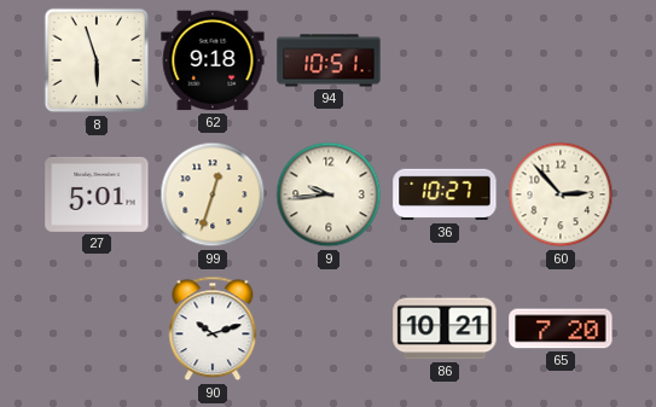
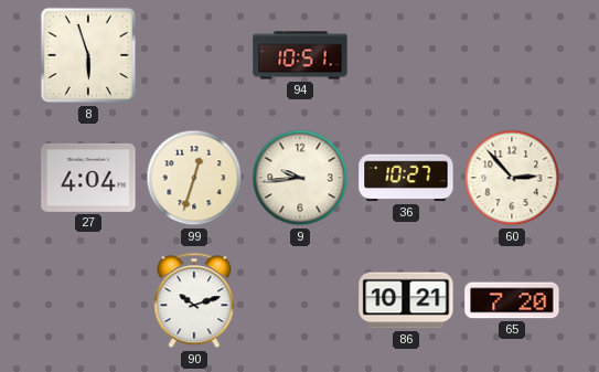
62: 9:18 -> none
27: 5:01 -> 4:04
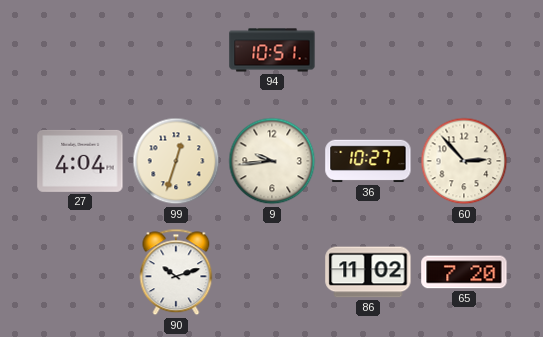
8: 5:57 -> none
86: 10:21 -> 11:02
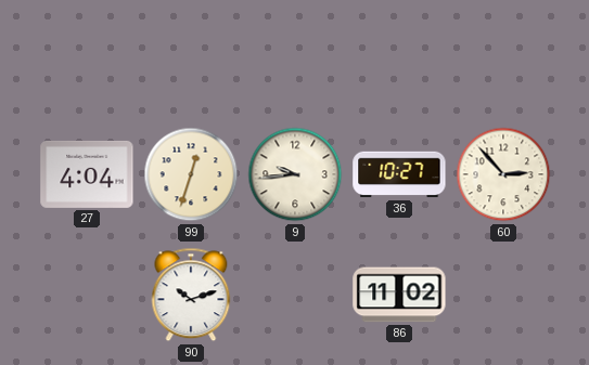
94: 10:51 -> none
65: 7:20 -> none
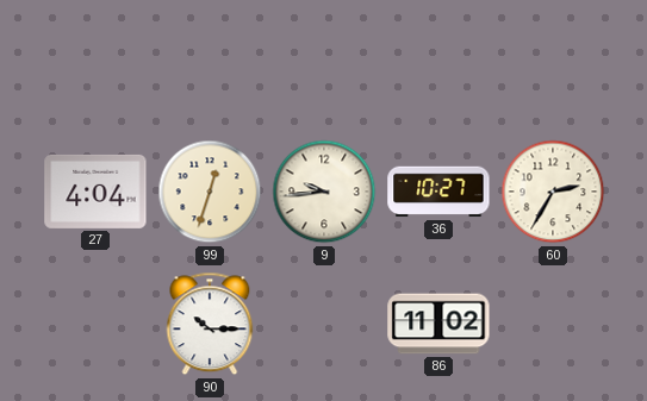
60: 2:53 -> 2:35
90: 10:12 -> 10:15
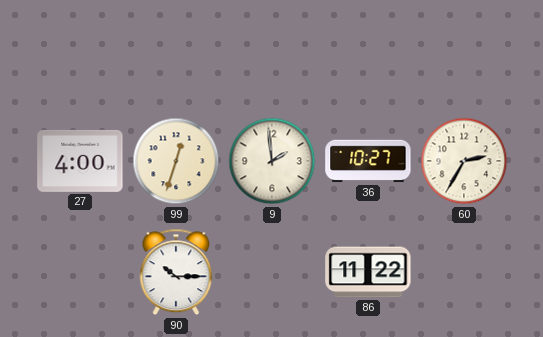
27: 4:04 -> 4:00
9: 9:44 -> 1:59
86: 11:02 -> 11:22
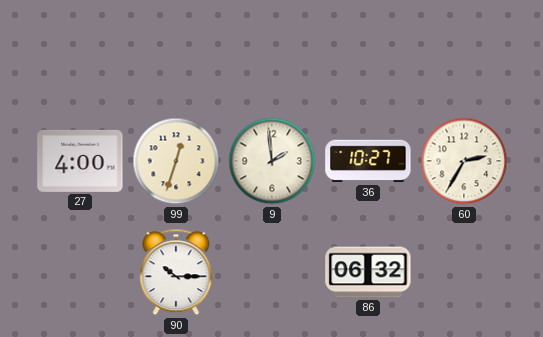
86: 11:22 -> 06:32
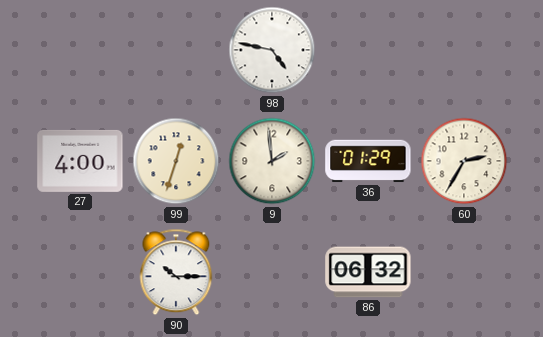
98: none -> 4:47
36: 10:27 -> 01:29
